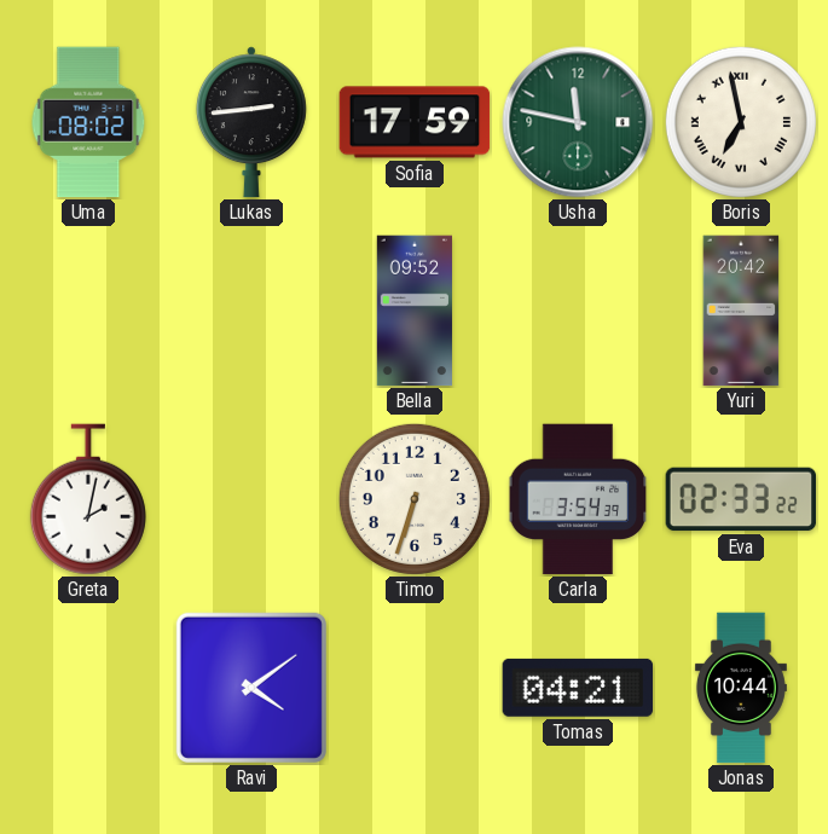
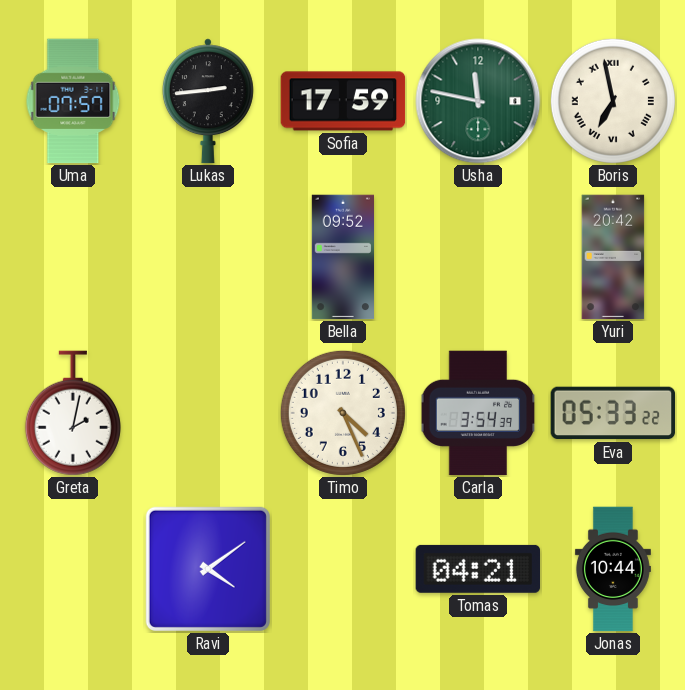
Uma: 08:02 -> 07:57
Timo: 6:33 -> 4:26
Eva: 02:33 -> 05:33
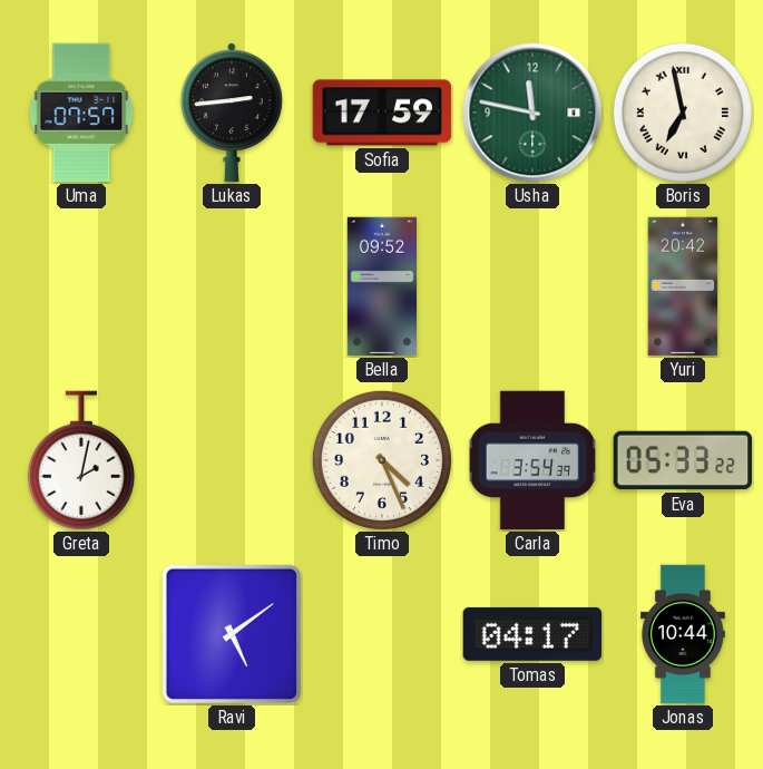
Ravi: 4:09 -> 5:09
Tomas: 04:21 -> 04:17
